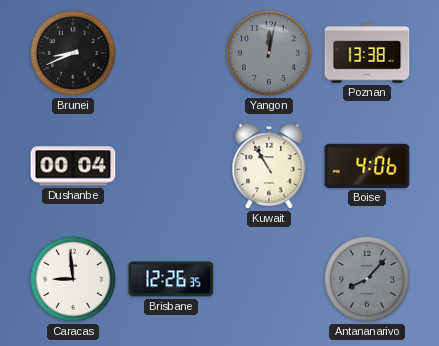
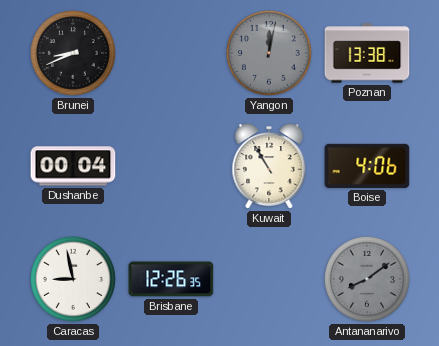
Caracas: 8:59 -> 8:58
Antananarivo: 8:07 -> 8:09
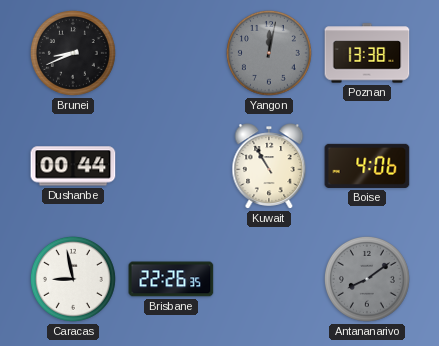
Dushanbe: 00:04 -> 00:44
Brisbane: 12:26 -> 22:26
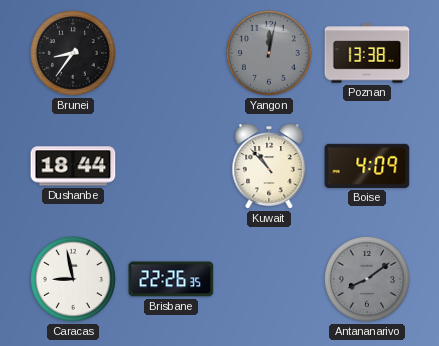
Brunei: 8:41 -> 8:36
Dushanbe: 00:44 -> 18:44
Kuwait: 10:55 -> 10:53
Boise: 4:06 -> 4:09
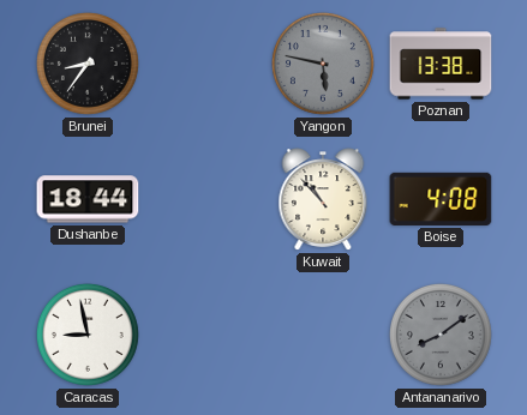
Yangon: 12:02 -> 5:47
Boise: 4:09 -> 4:08
Brisbane: 22:26 -> none
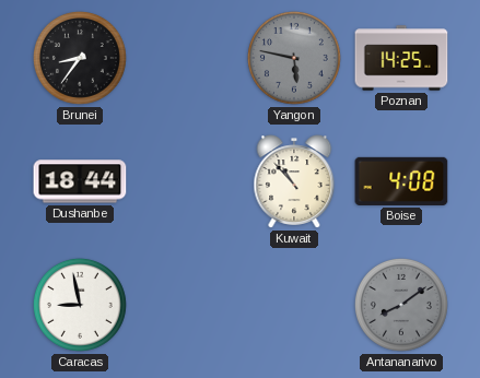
Poznan: 13:38 -> 14:25
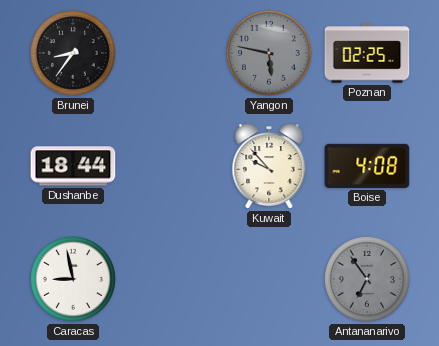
Poznan: 14:25 -> 02:25
Kuwait: 10:53 -> 9:53
Antananarivo: 8:09 -> 6:54
